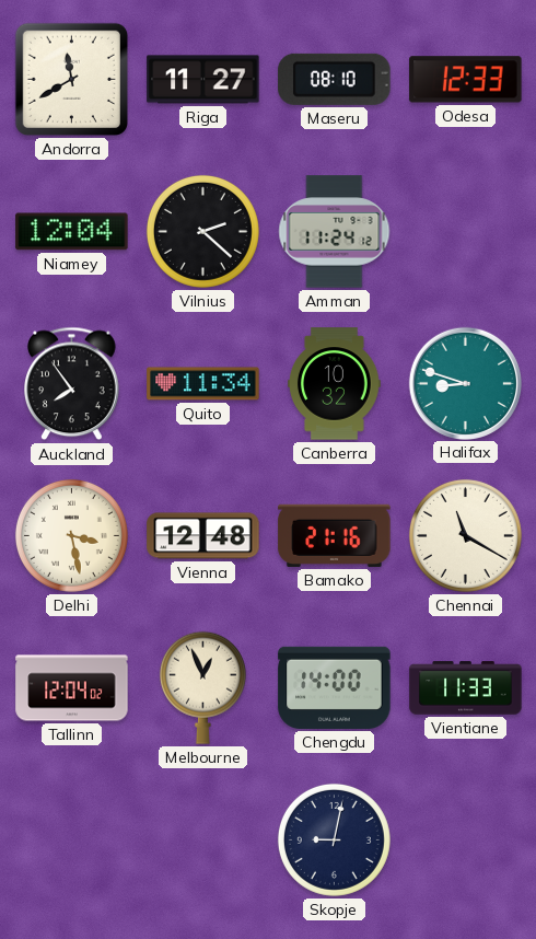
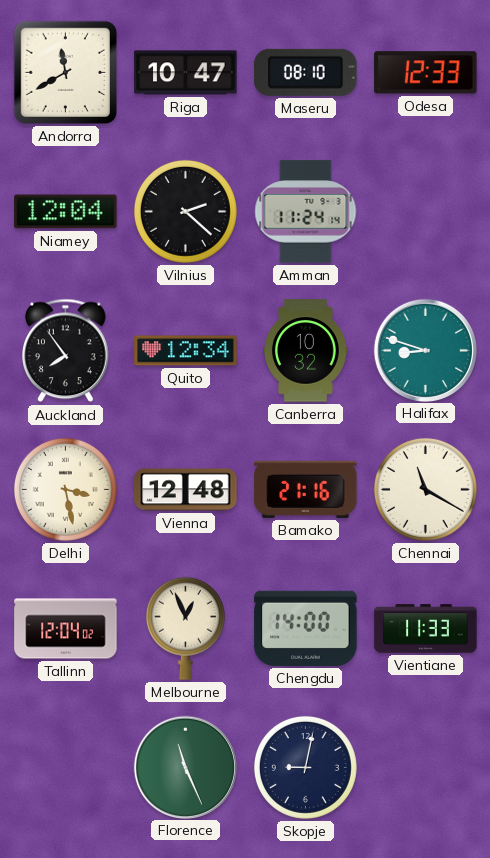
Riga: 11:27 -> 10:47
Amman: 11:24:12 -> 11:24:14
Quito: 11:34 -> 12:34
Florence: none -> 11:26
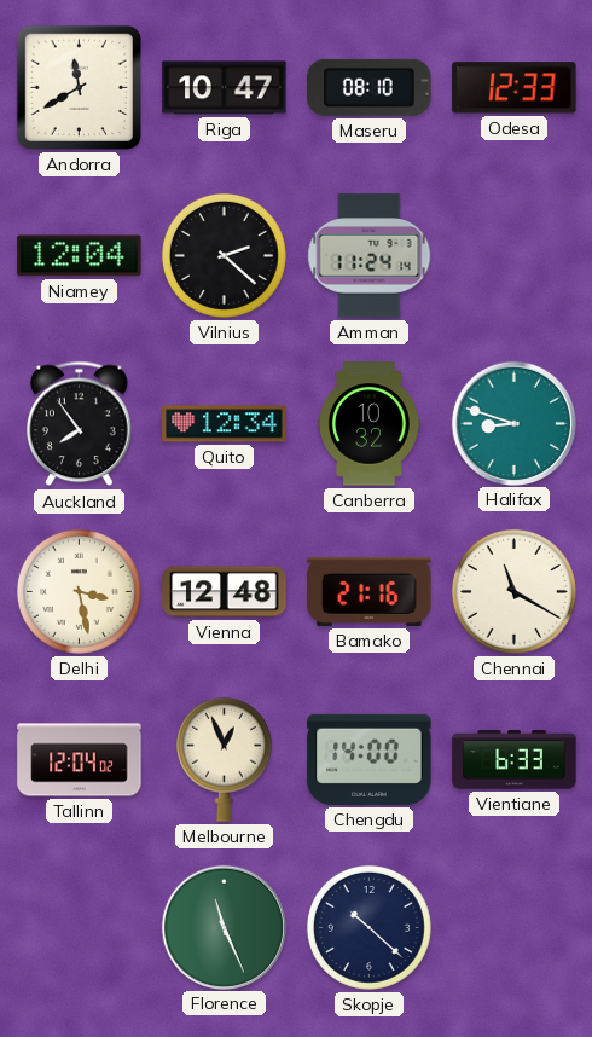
Vientiane: 11:33 -> 6:33
Skopje: 9:02 -> 10:22
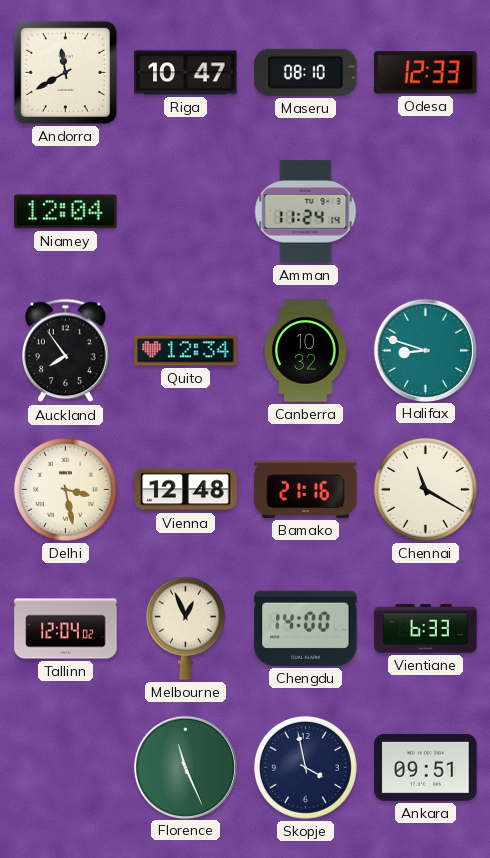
Vilnius: 2:22 -> none
Skopje: 10:22 -> 3:58
Ankara: none -> 09:51
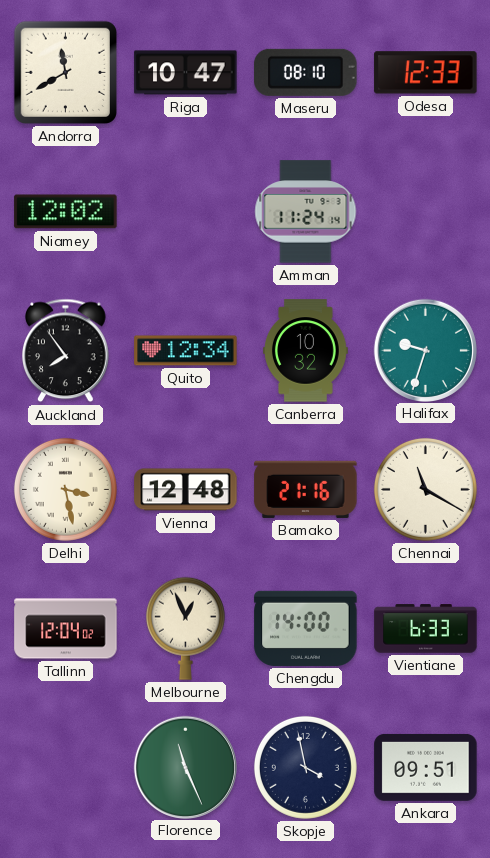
Niamey: 12:04 -> 12:02
Halifax: 8:48 -> 9:33
